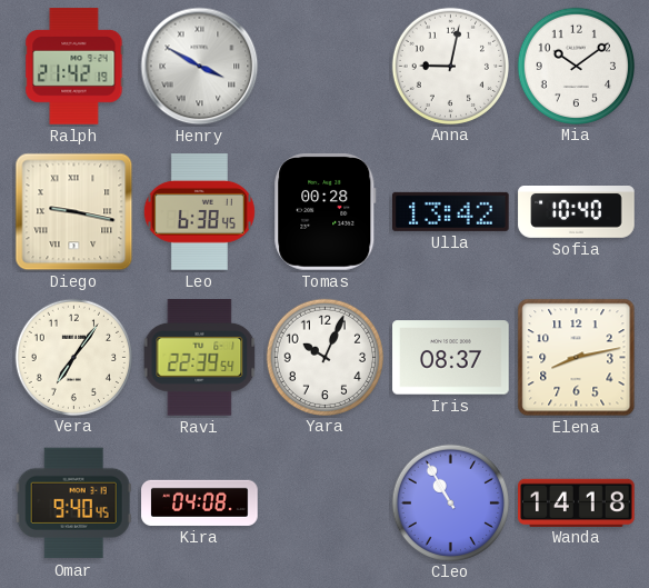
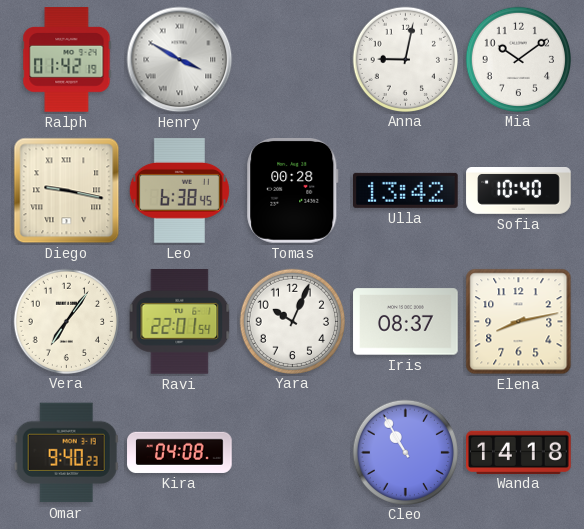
Ralph: 21:42 -> 01:42
Ravi: 22:39 -> 22:01
Omar: 9:40:45 -> 9:40:23
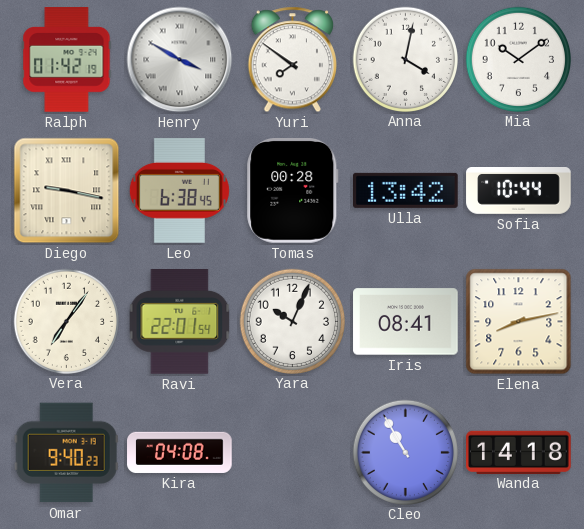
Yuri: none -> 7:51
Anna: 9:02 -> 4:02
Sofia: 10:40 -> 10:44
Iris: 08:37 -> 08:41
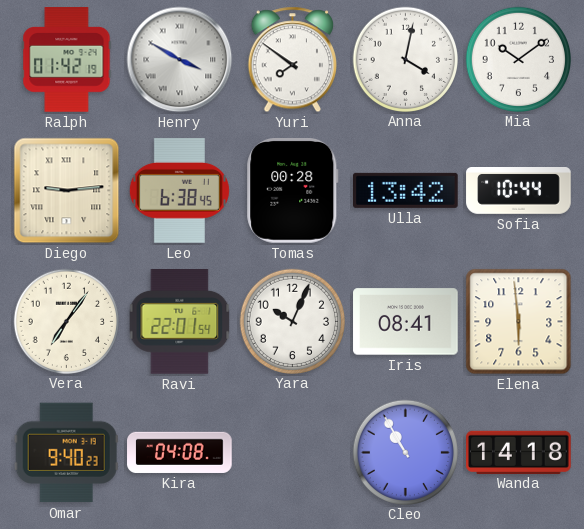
Diego: 9:17 -> 9:14
Elena: 8:13 -> 5:59
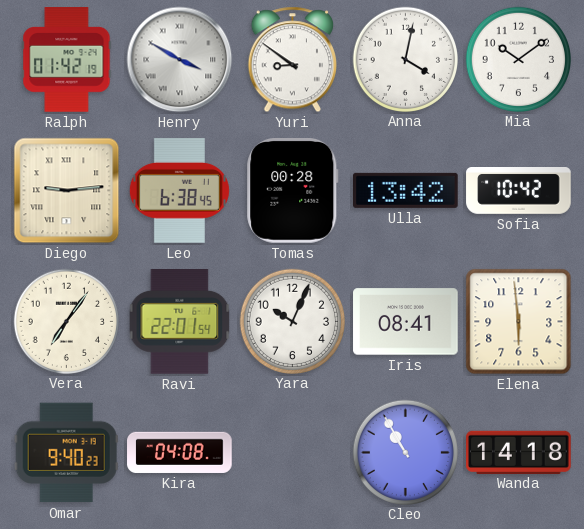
Yuri: 7:51 -> 8:51
Sofia: 10:44 -> 10:42
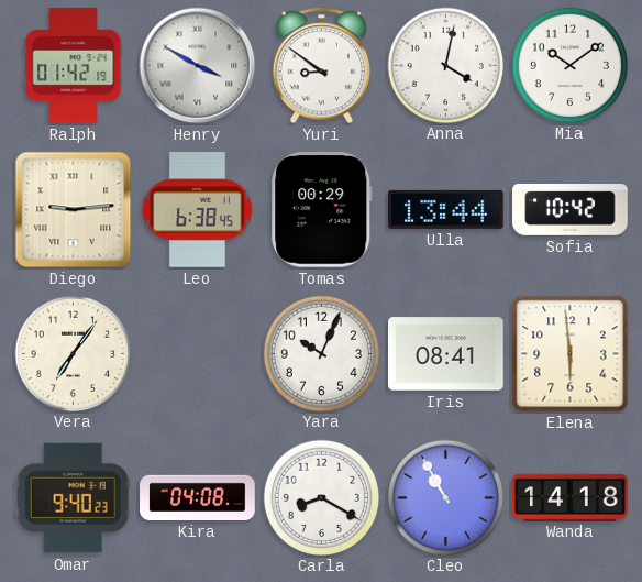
Tomas: 00:28 -> 00:29
Ulla: 13:42 -> 13:44
Ravi: 22:01 -> none
Carla: none -> 8:20
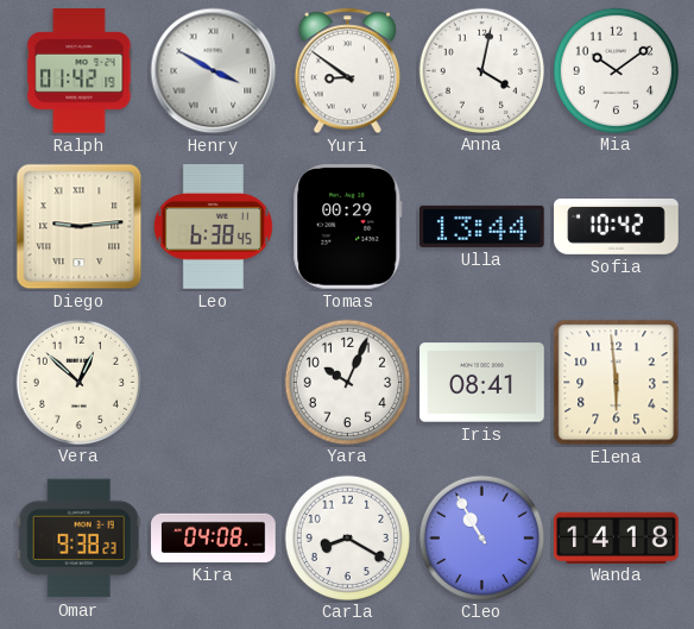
Vera: 7:06 -> 12:52
Omar: 9:40 -> 9:38
